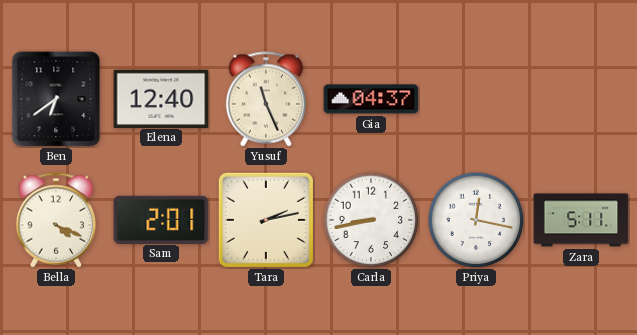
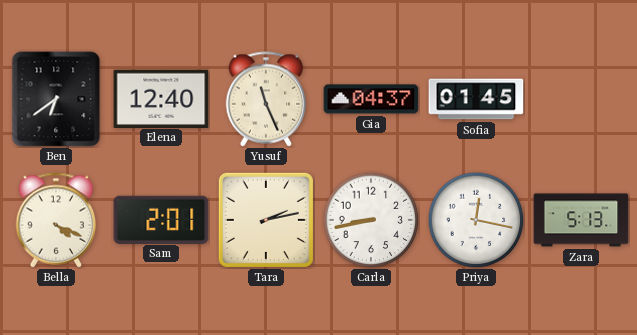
Sofia: none -> 01:45
Zara: 5:11 -> 5:13
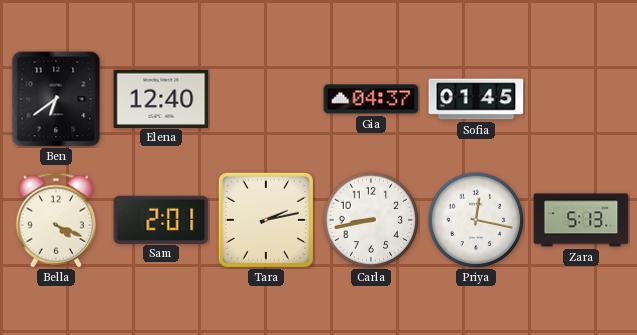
Yusuf: 11:26 -> none
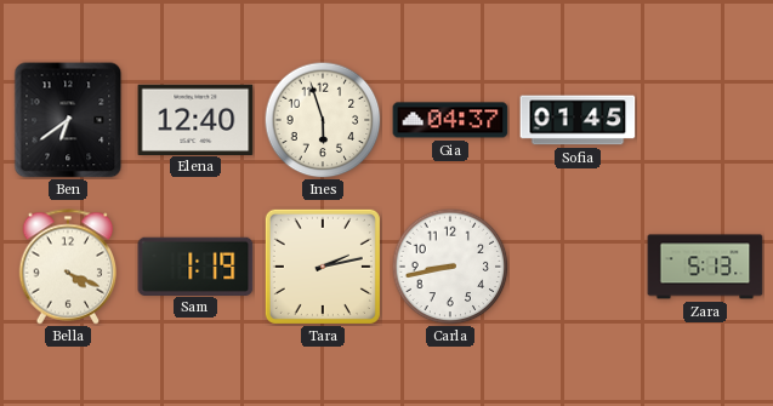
Ines: none -> 5:57
Sam: 2:01 -> 1:19
Priya: 12:17 -> none
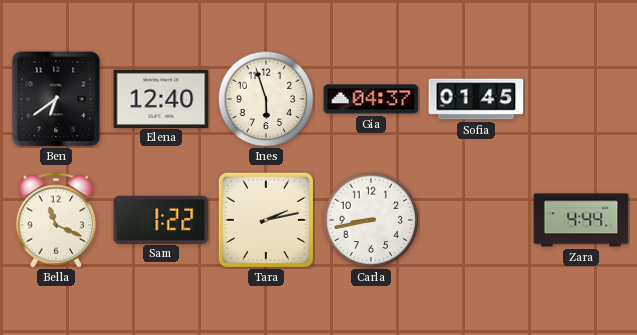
Bella: 4:19 -> 11:19
Sam: 1:19 -> 1:22
Zara: 5:13 -> 4:44
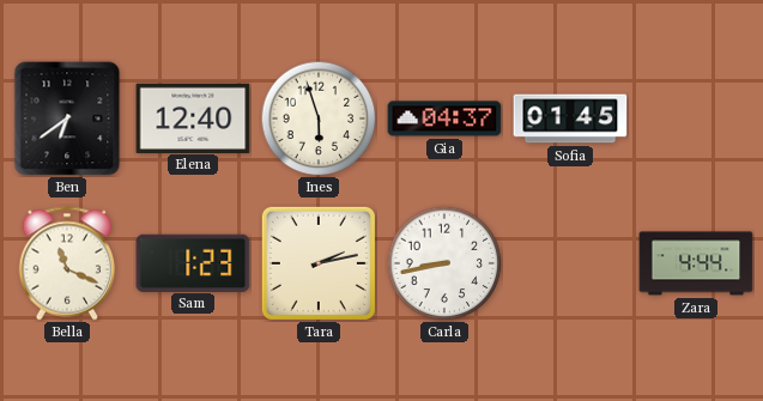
Sam: 1:22 -> 1:23
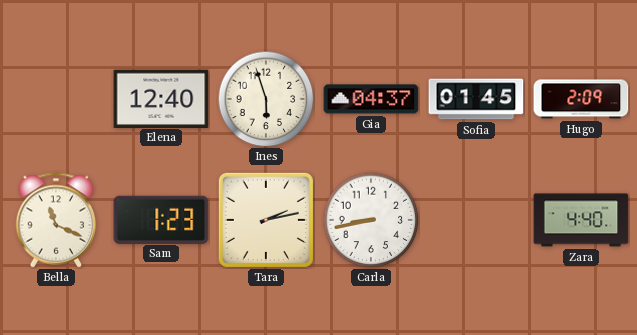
Ben: 6:39 -> none
Hugo: none -> 2:09
Zara: 4:44 -> 4:40
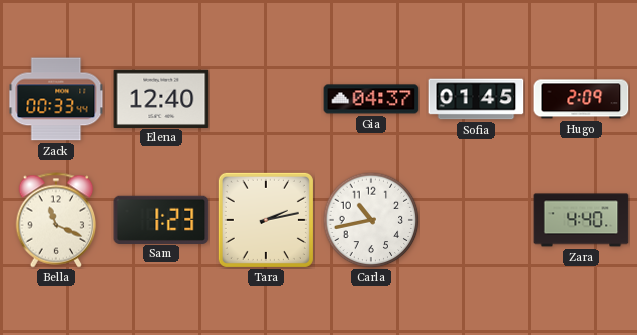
Zack: none -> 00:33
Ines: 5:57 -> none
Carla: 8:43 -> 10:43
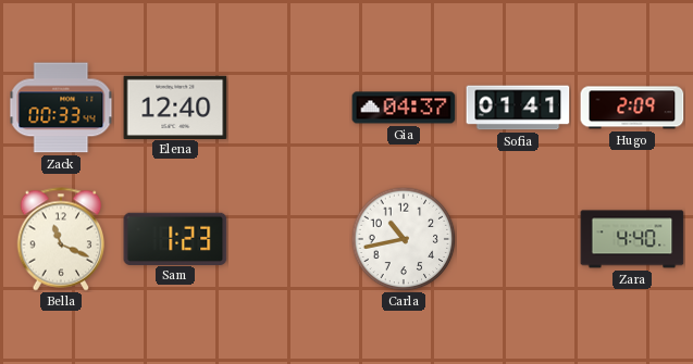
Sofia: 01:45 -> 01:41
Tara: 2:13 -> none
